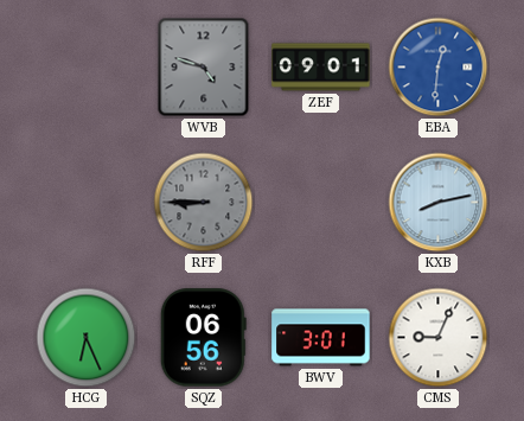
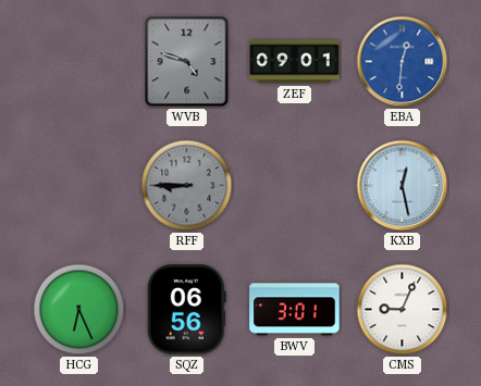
KXB: 8:13 -> 12:28
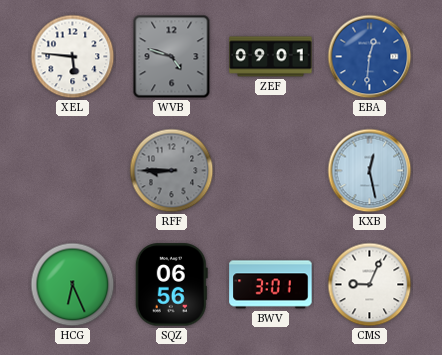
XEL: none -> 5:46
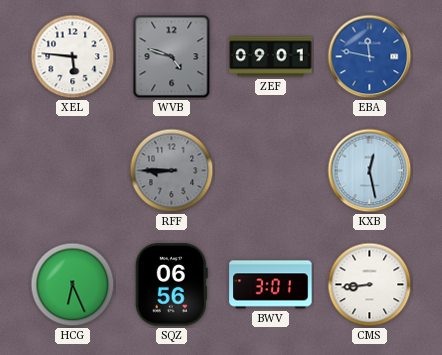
EBA: 12:31 -> 11:47
CMS: 9:04 -> 8:44
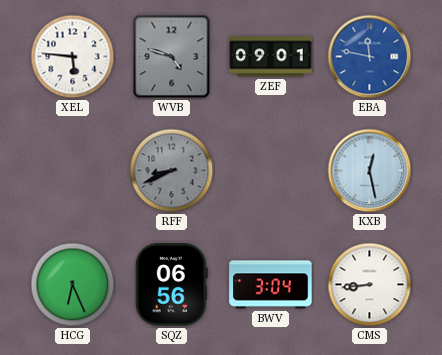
RFF: 8:45 -> 8:41
BWV: 3:01 -> 3:04
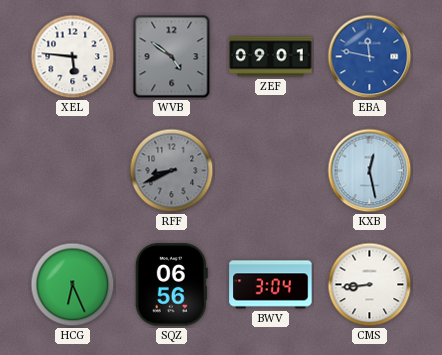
WVB: 4:48 -> 4:51
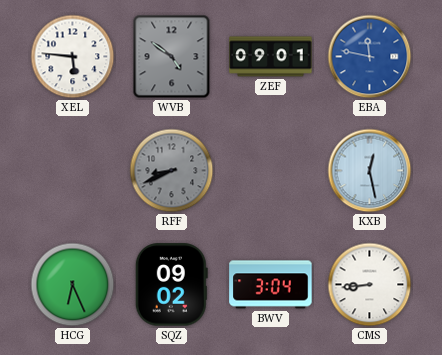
SQZ: 06:56 -> 09:02
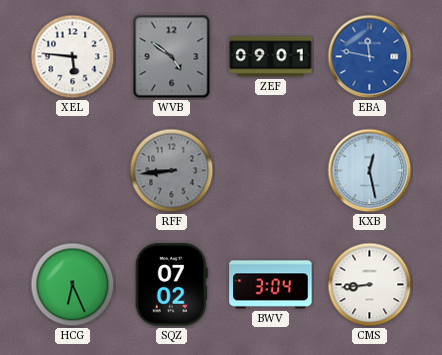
RFF: 8:41 -> 8:44
SQZ: 09:02 -> 07:02
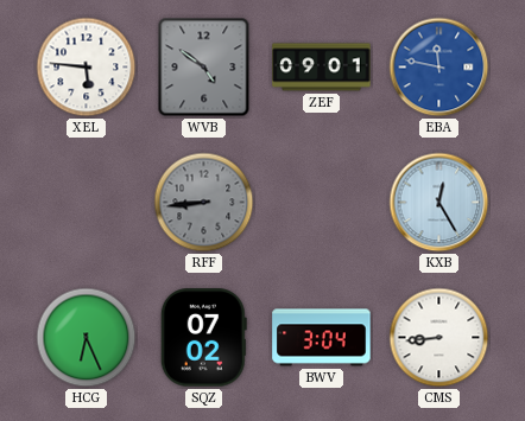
KXB: 12:28 -> 12:25
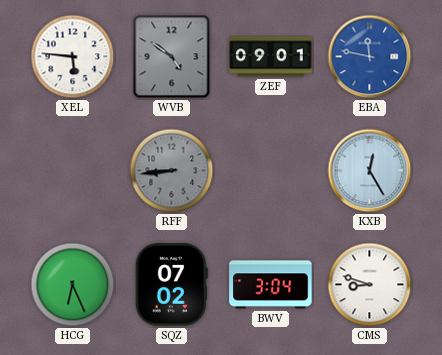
CMS: 8:44 -> 8:48
